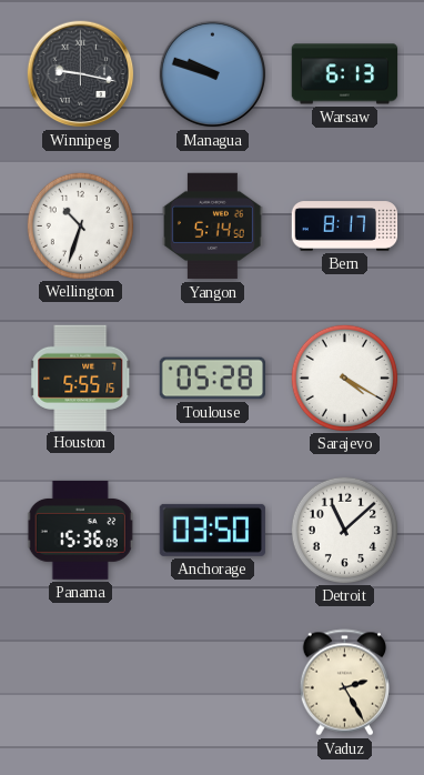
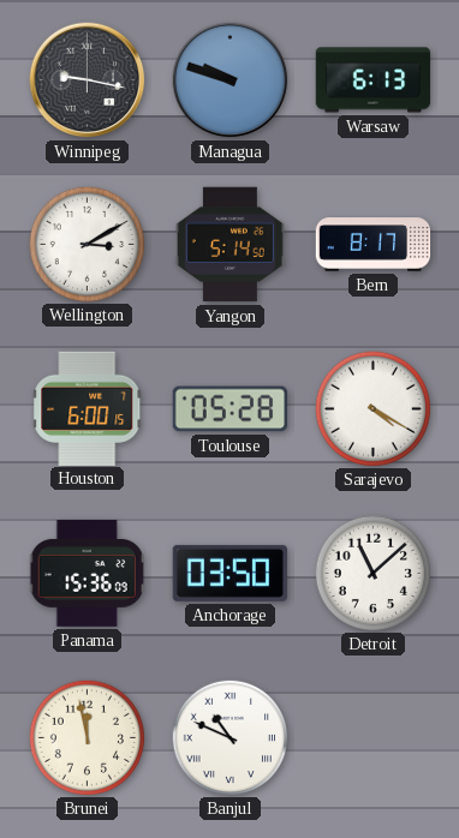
Wellington: 10:33 -> 3:10
Houston: 5:55 -> 6:00
Brunei: none -> 11:58
Banjul: none -> 10:49
Vaduz: 2:25 -> none
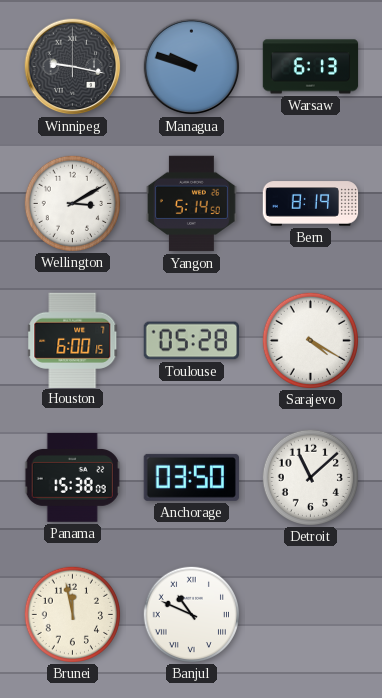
Bern: 8:17 -> 8:19
Panama: 15:36 -> 15:38
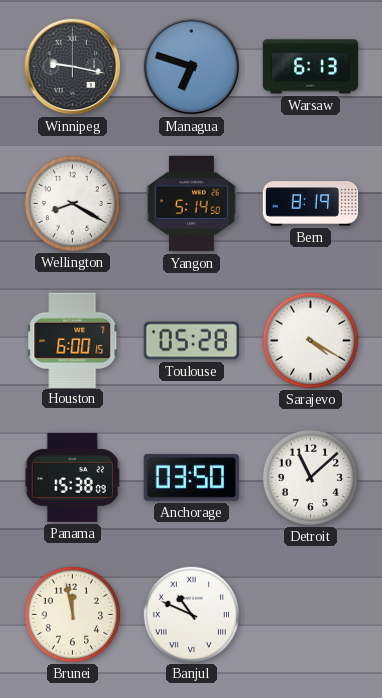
Managua: 9:48 -> 6:48
Wellington: 3:10 -> 8:20
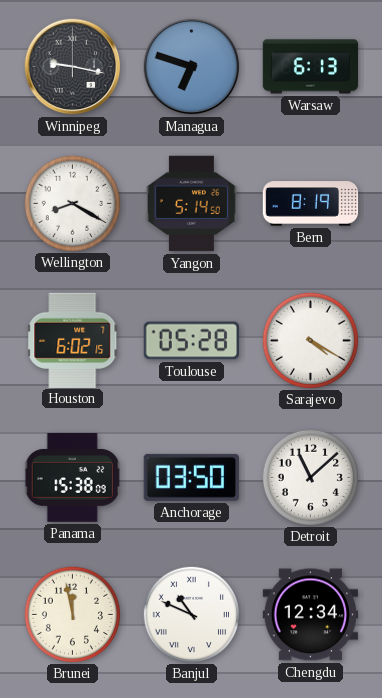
Houston: 6:00 -> 6:02
Chengdu: none -> 12:34
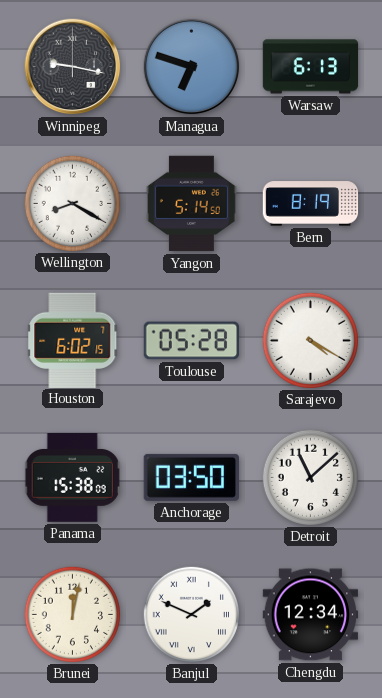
Brunei: 11:58 -> 12:02
Banjul: 10:49 -> 1:49
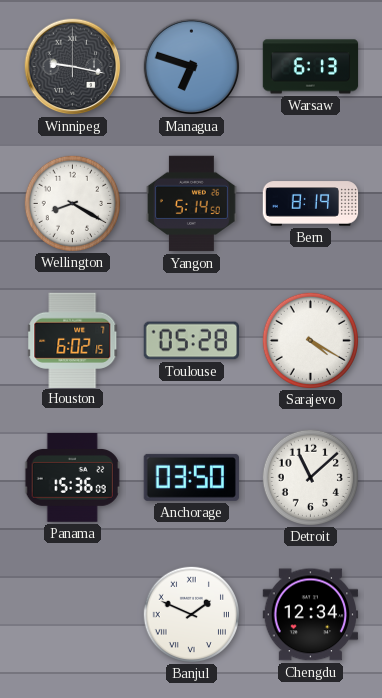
Panama: 15:38 -> 15:36
Brunei: 12:02 -> none
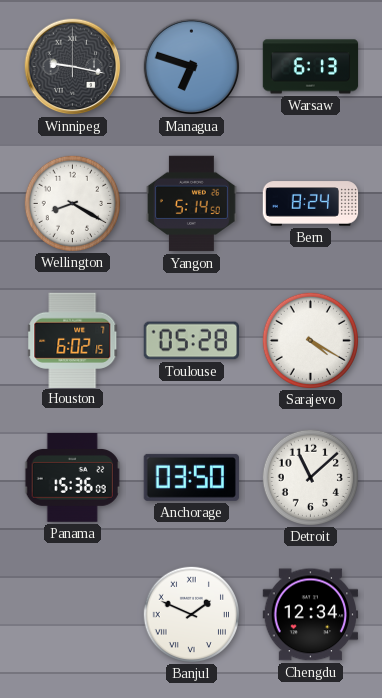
Bern: 8:19 -> 8:24
